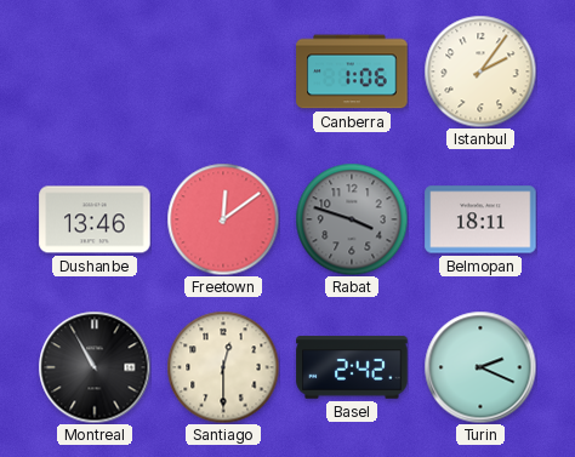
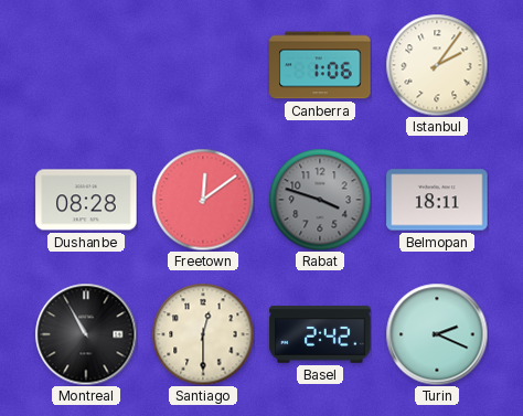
Dushanbe: 13:46 -> 08:28
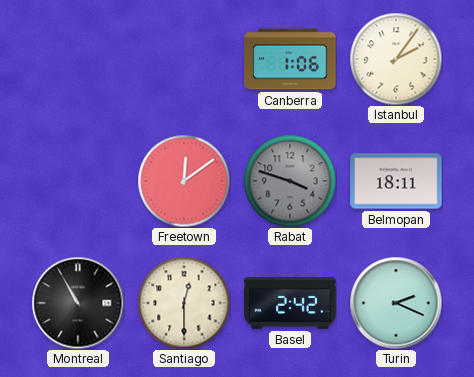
Dushanbe: 08:28 -> none
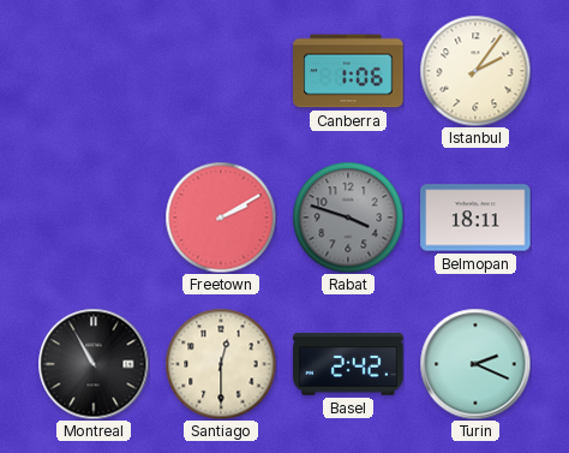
Freetown: 12:09 -> 2:10
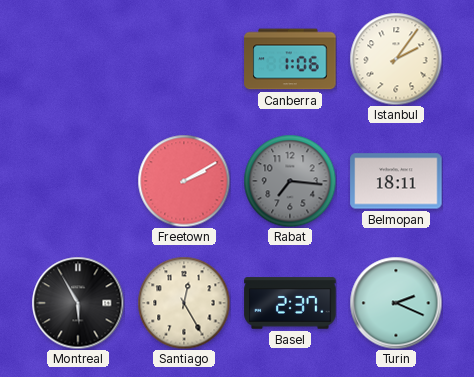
Rabat: 3:48 -> 7:16
Montreal: 10:55 -> 5:55
Santiago: 12:30 -> 12:25
Basel: 2:42 -> 2:37
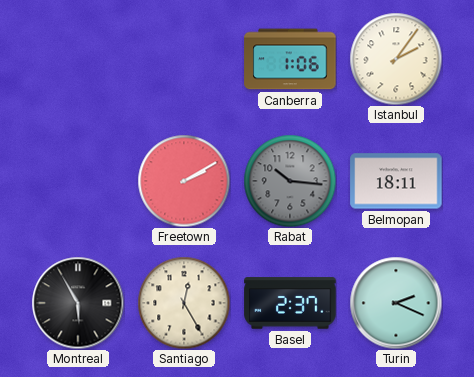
Rabat: 7:16 -> 10:16
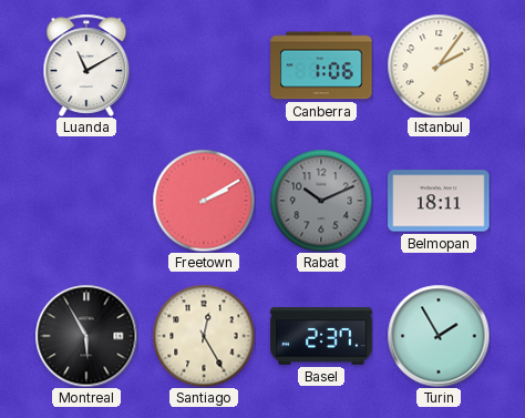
Luanda: none -> 11:10
Rabat: 10:16 -> 10:11
Turin: 2:19 -> 1:55
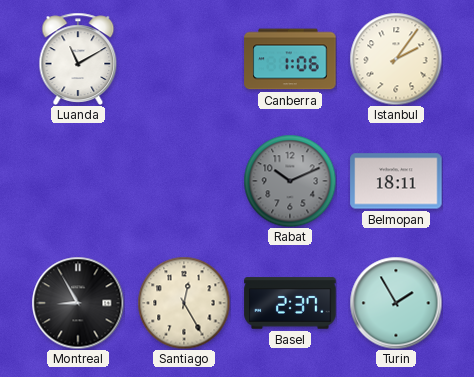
Freetown: 2:10 -> none
Montreal: 5:55 -> 8:55
